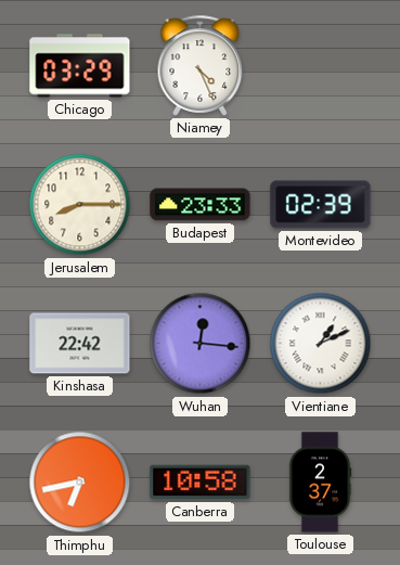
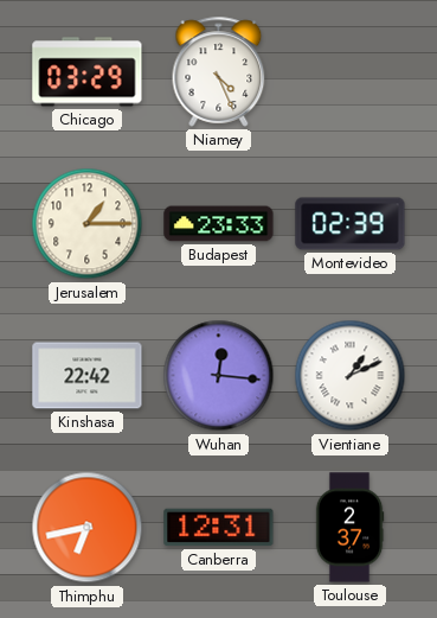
Jerusalem: 8:15 -> 1:15
Canberra: 10:58 -> 12:31
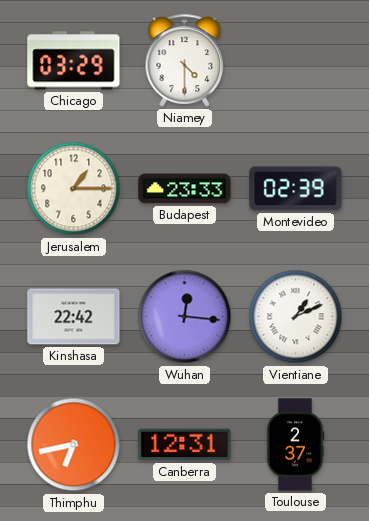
Niamey: 4:26 -> 4:30
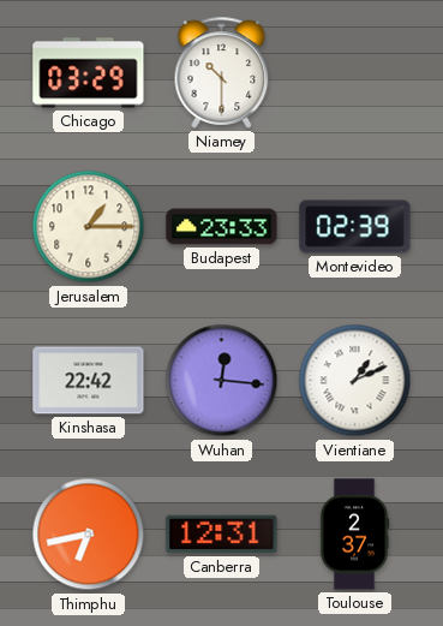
Niamey: 4:30 -> 10:30
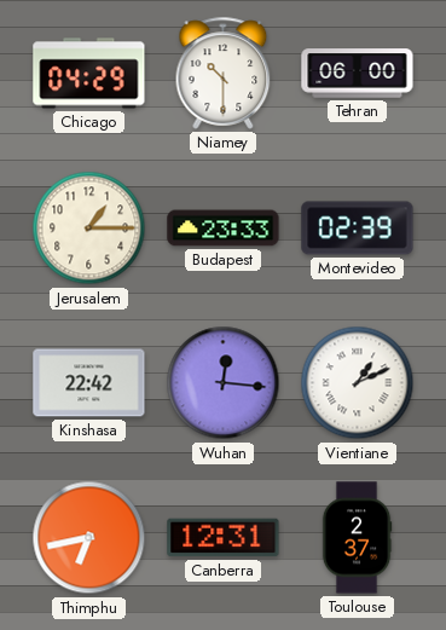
Chicago: 03:29 -> 04:29
Tehran: none -> 06:00
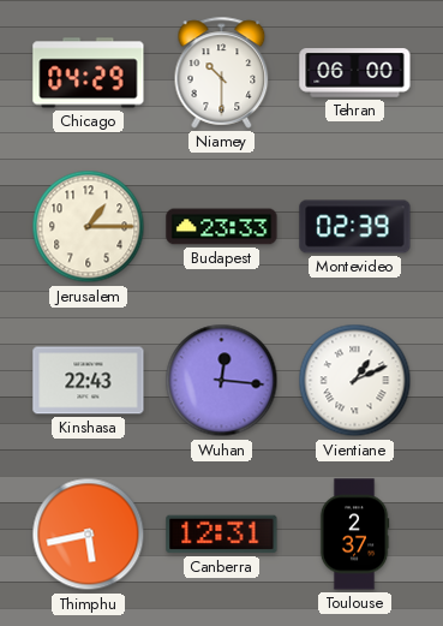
Kinshasa: 22:42 -> 22:43
Thimphu: 6:43 -> 5:43
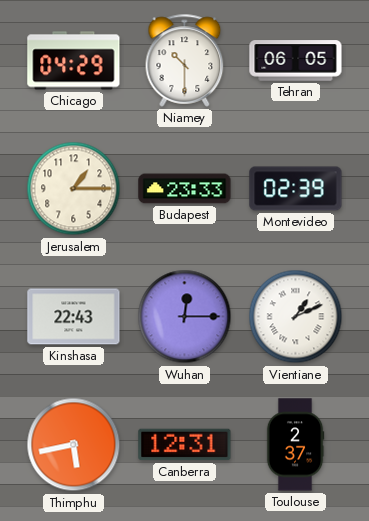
Tehran: 06:00 -> 06:05
Wuhan: 12:16 -> 12:15
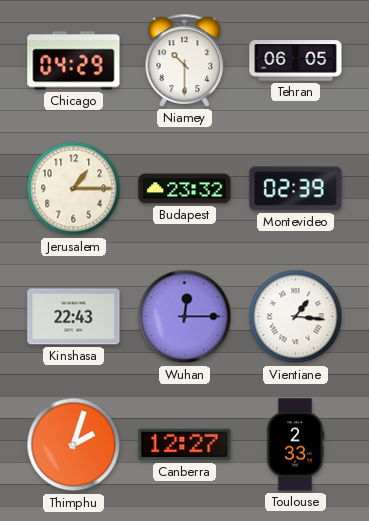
Budapest: 23:33 -> 23:32
Vientiane: 1:11 -> 1:16
Thimphu: 5:43 -> 2:03
Canberra: 12:31 -> 12:27
Toulouse: 2:37 -> 2:33
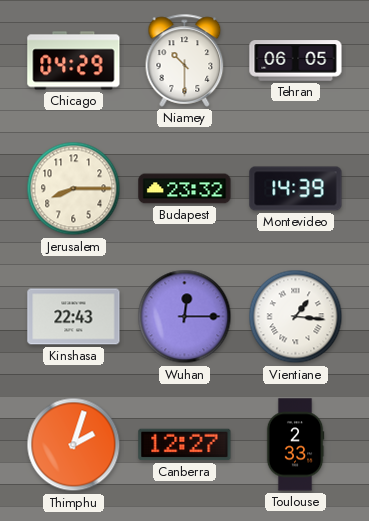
Jerusalem: 1:15 -> 8:15
Montevideo: 02:39 -> 14:39
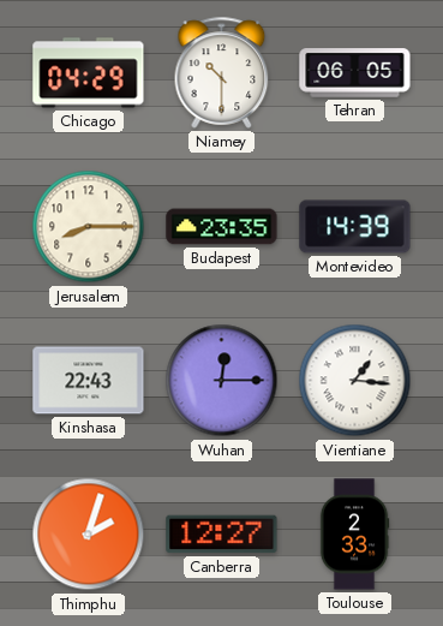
Budapest: 23:32 -> 23:35
